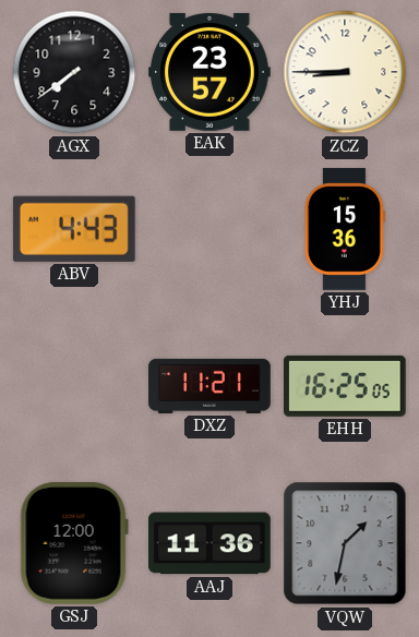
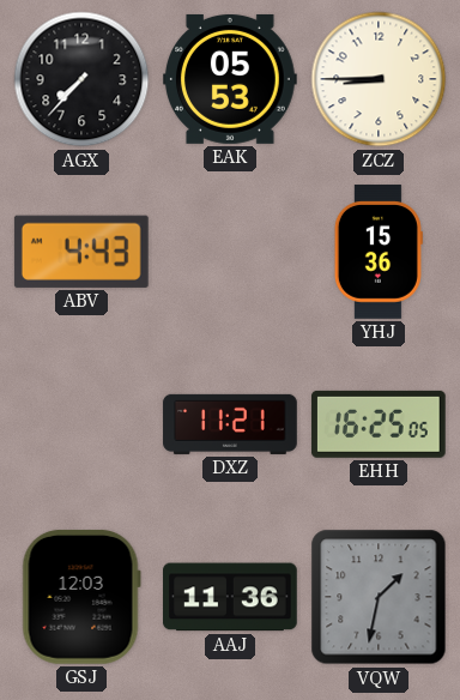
AGX: 7:39 -> 7:37
EAK: 23:57 -> 05:53
GSJ: 12:00 -> 12:03
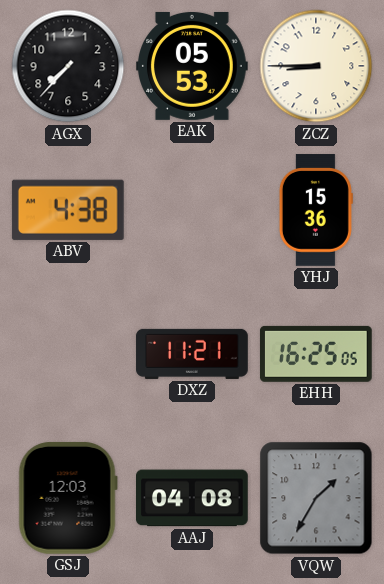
ABV: 4:43 -> 4:38
AAJ: 11:36 -> 04:08
VQW: 1:32 -> 1:35
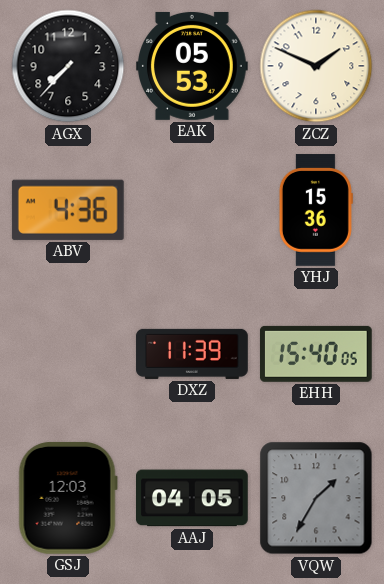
ZCZ: 8:45 -> 1:49
ABV: 4:38 -> 4:36
DXZ: 11:21 -> 11:39
EHH: 16:25 -> 15:40
AAJ: 04:08 -> 04:05
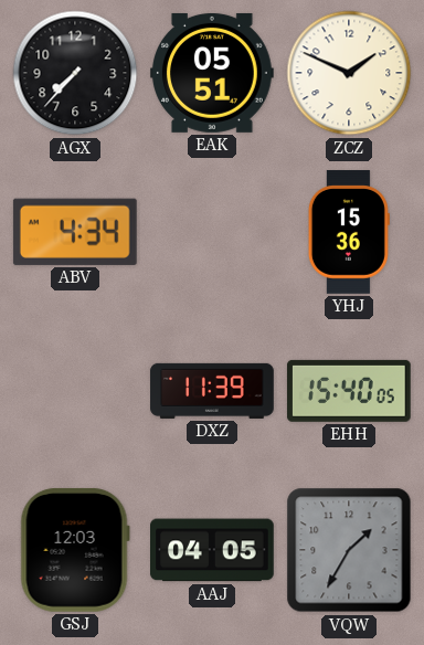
EAK: 05:53 -> 05:51
ABV: 4:36 -> 4:34
